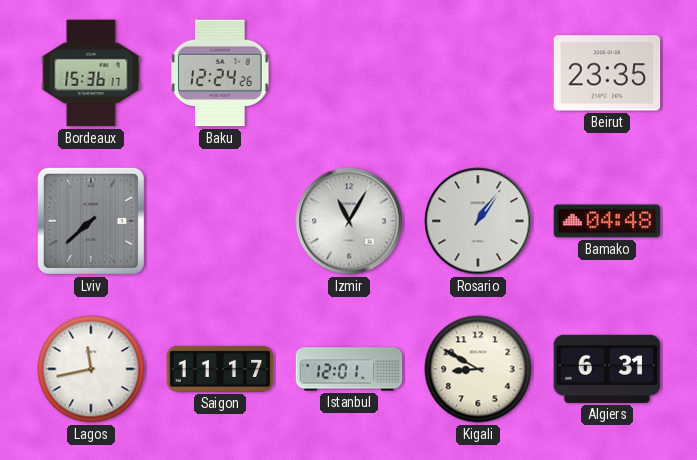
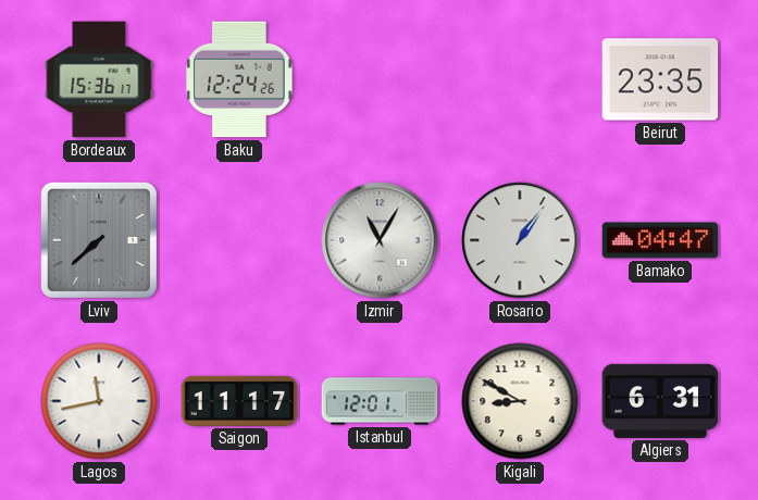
Bamako: 04:48 -> 04:47
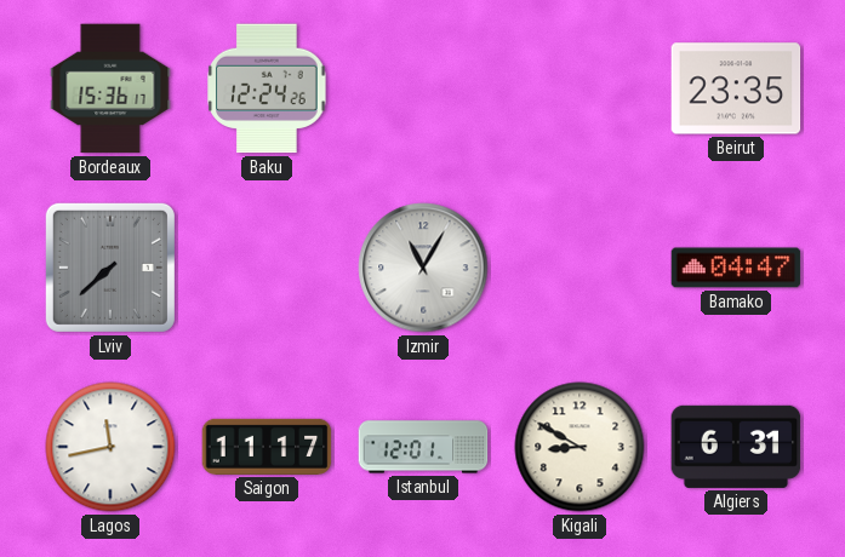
Rosario: 1:06 -> none
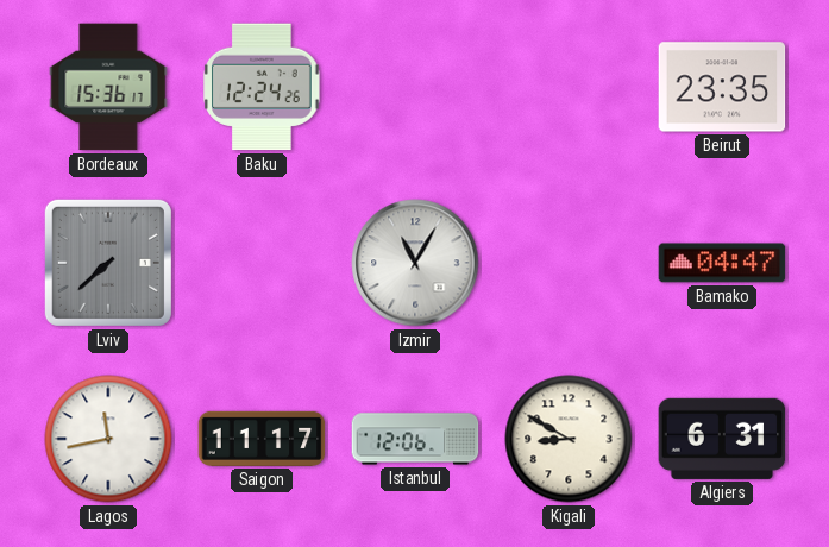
Istanbul: 12:01 -> 12:06
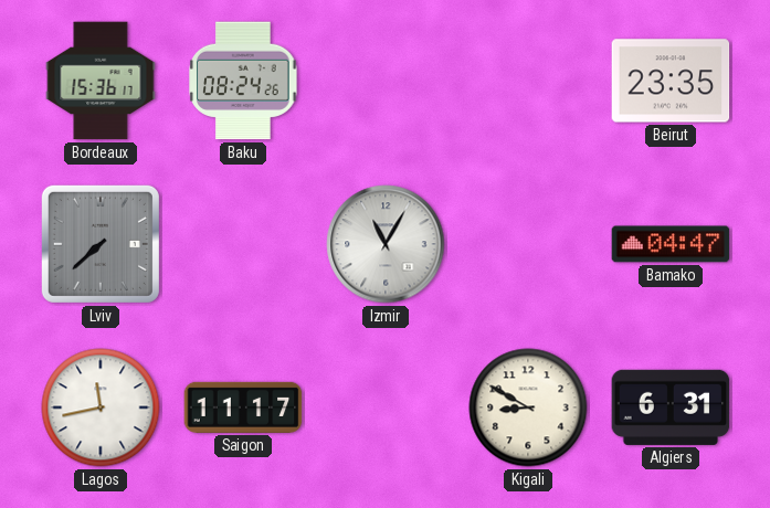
Baku: 12:24 -> 08:24
Istanbul: 12:06 -> none
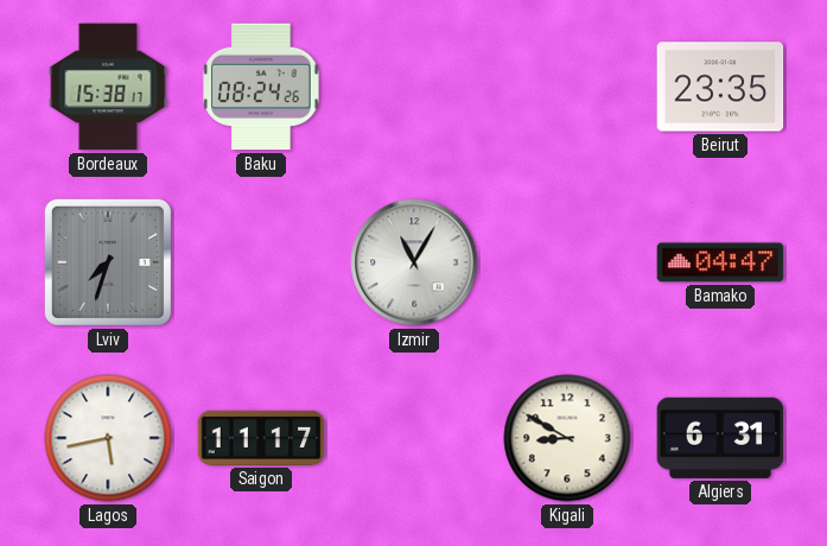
Bordeaux: 15:36 -> 15:38
Lviv: 7:38 -> 7:33
Lagos: 11:43 -> 5:43
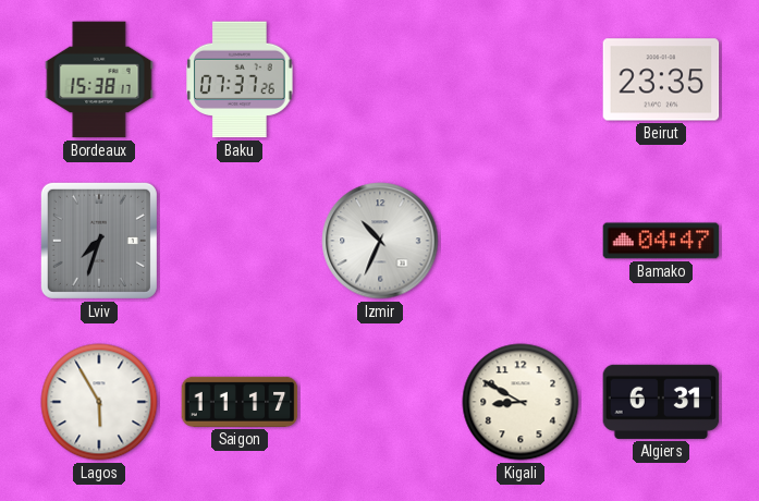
Baku: 08:24 -> 07:37
Izmir: 11:05 -> 10:34
Lagos: 5:43 -> 5:55
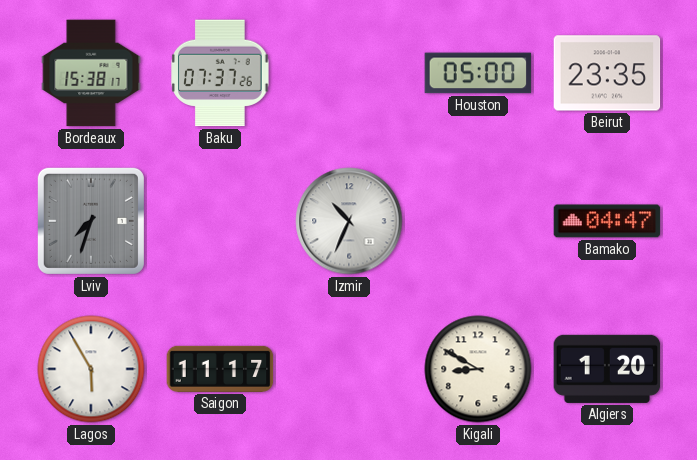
Houston: none -> 05:00
Algiers: 6:31 -> 1:20
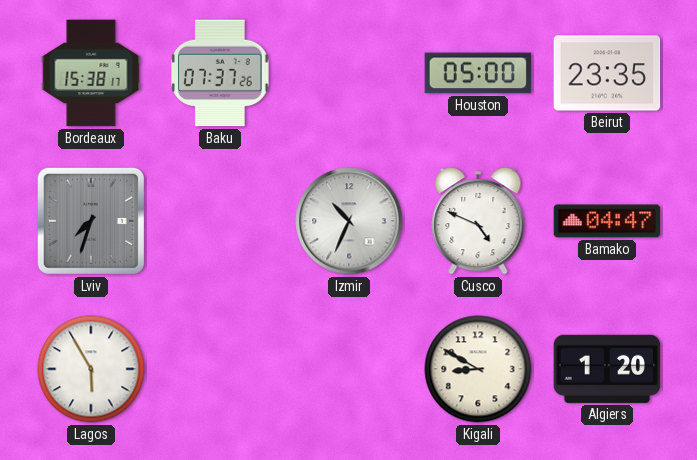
Cusco: none -> 4:49
Saigon: 11:17 -> none
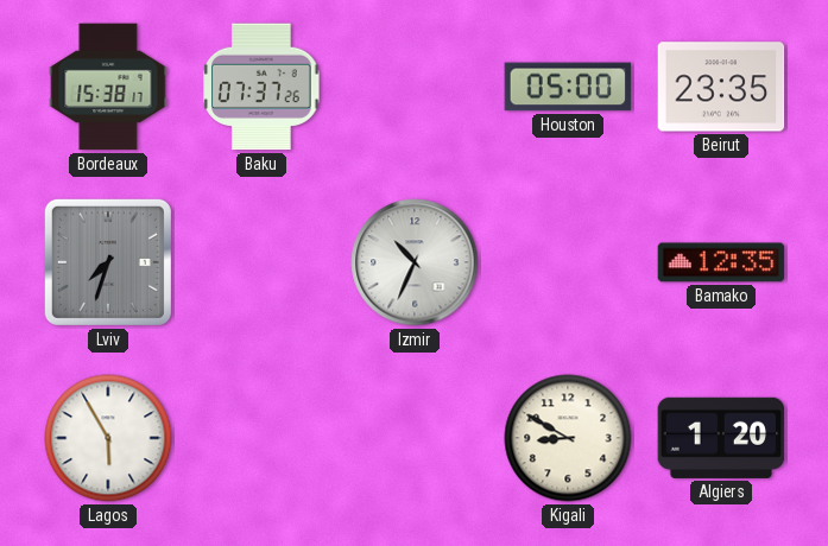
Cusco: 4:49 -> none
Bamako: 04:47 -> 12:35
